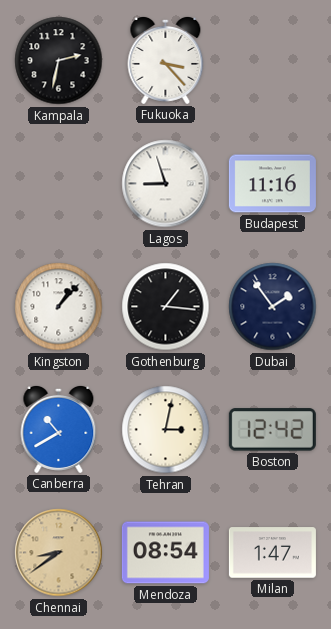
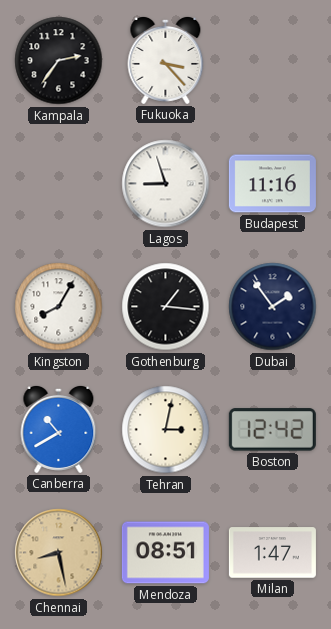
Kampala: 2:32 -> 2:36
Kingston: 1:07 -> 8:05
Chennai: 8:39 -> 8:28
Mendoza: 08:54 -> 08:51
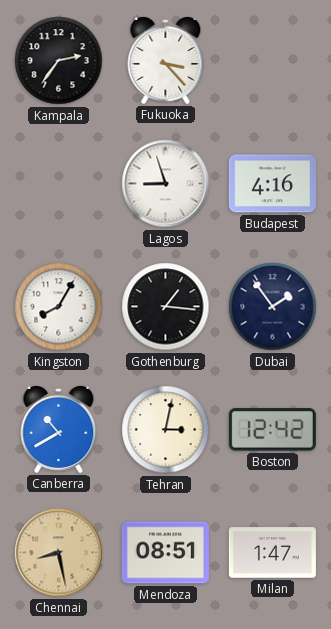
Budapest: 11:16 -> 4:16
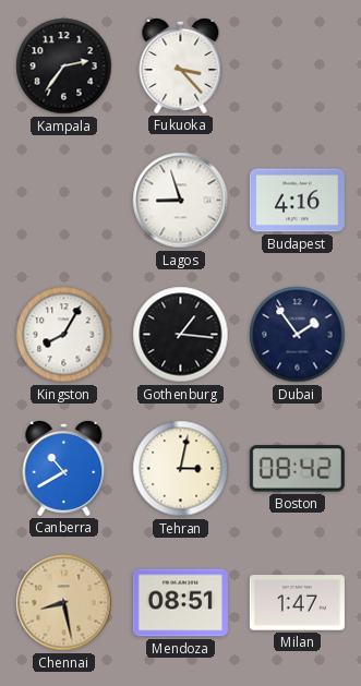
Boston: 12:42 -> 08:42
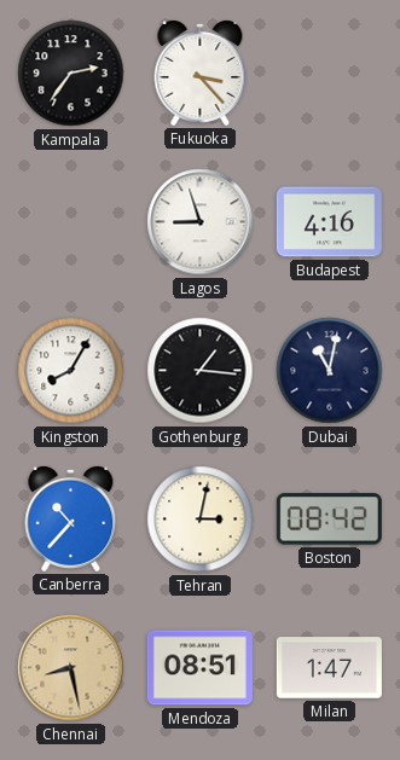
Dubai: 1:54 -> 11:02
Canberra: 10:40 -> 10:37
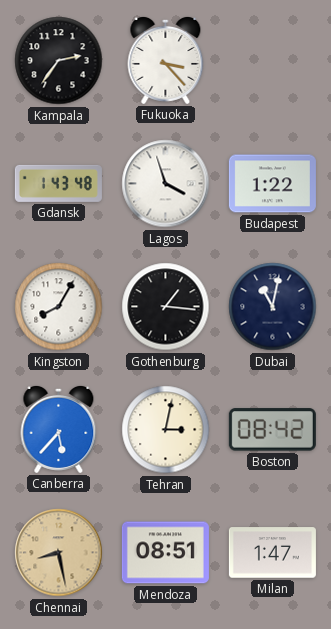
Gdansk: none -> 1:43
Lagos: 8:57 -> 3:57
Budapest: 4:16 -> 1:22
Canberra: 10:37 -> 5:37
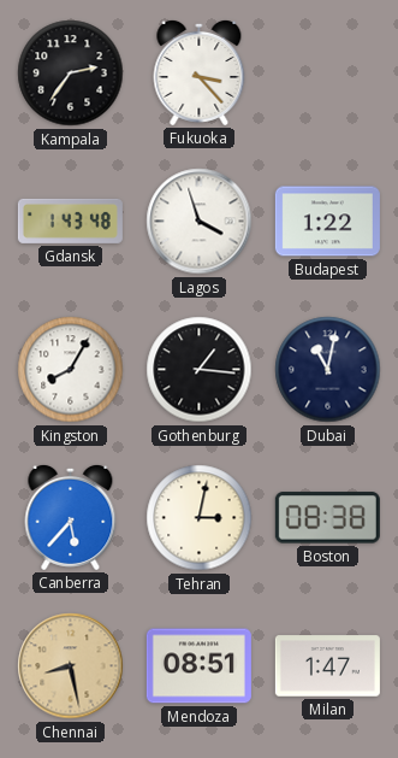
Boston: 08:42 -> 08:38
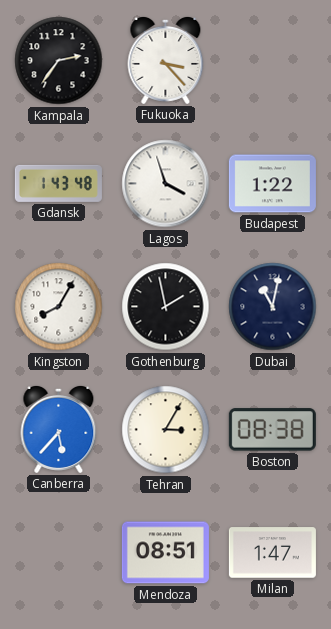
Gothenburg: 1:16 -> 1:58
Tehran: 3:02 -> 3:05
Chennai: 8:28 -> none
